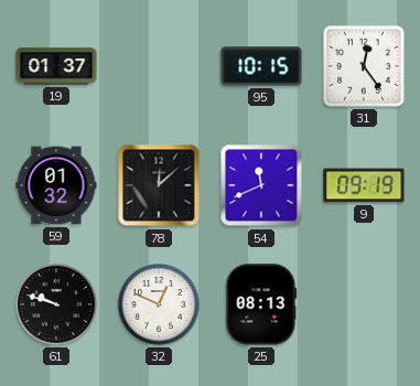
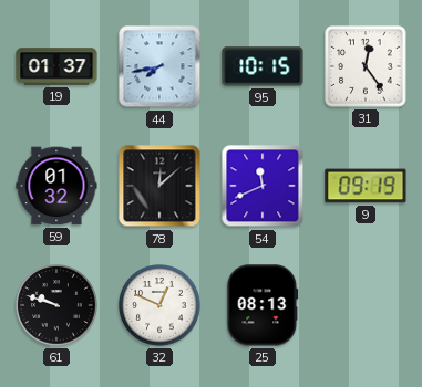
44: none -> 7:43
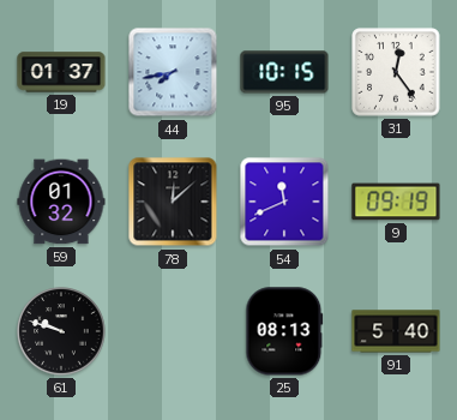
32: 12:49 -> none
91: none -> 5:40
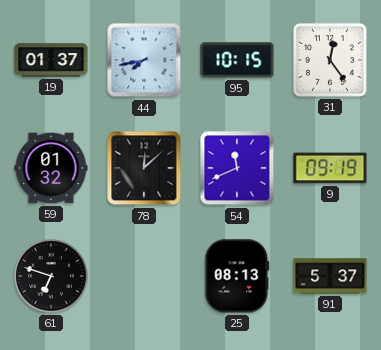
61: 9:48 -> 6:48
91: 5:40 -> 5:37
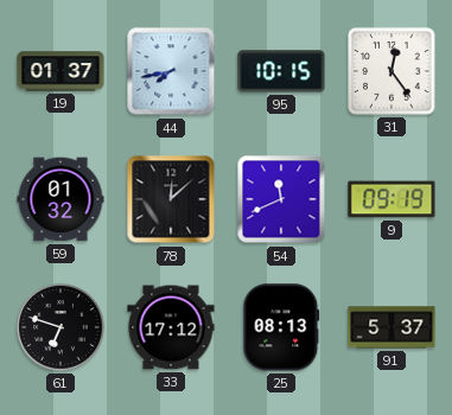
33: none -> 17:12
